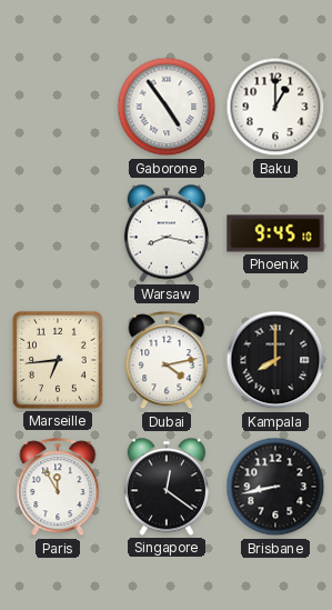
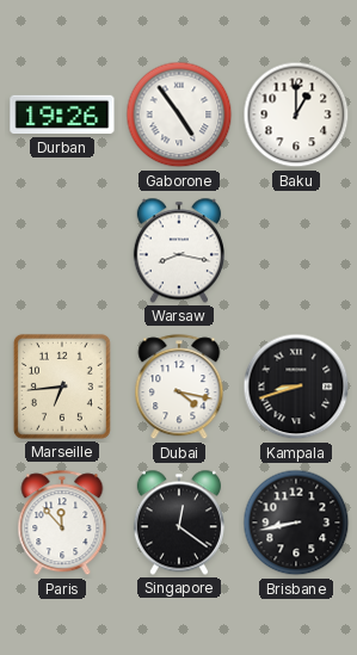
Durban: none -> 19:26
Phoenix: 9:45 -> none
Dubai: 4:13 -> 4:17
Kampala: 8:00 -> 8:42
Paris: 11:55 -> 11:53
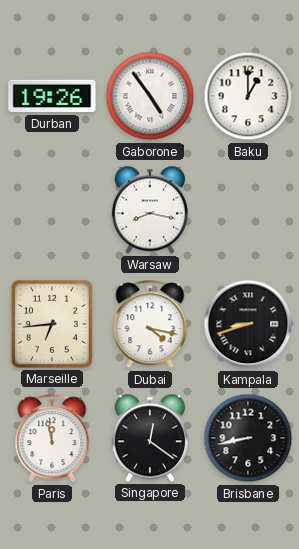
Paris: 11:53 -> 11:58
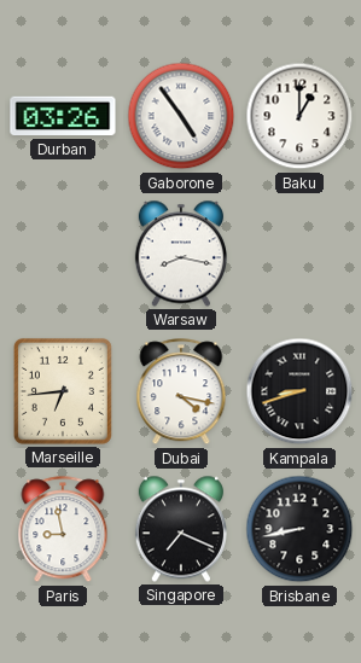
Durban: 19:26 -> 03:26
Paris: 11:58 -> 8:58
Singapore: 12:21 -> 7:19
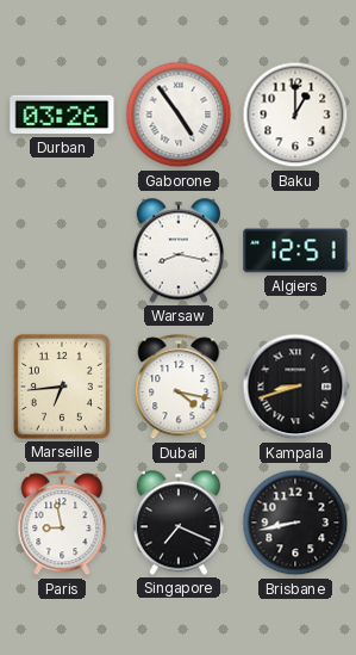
Algiers: none -> 12:51
